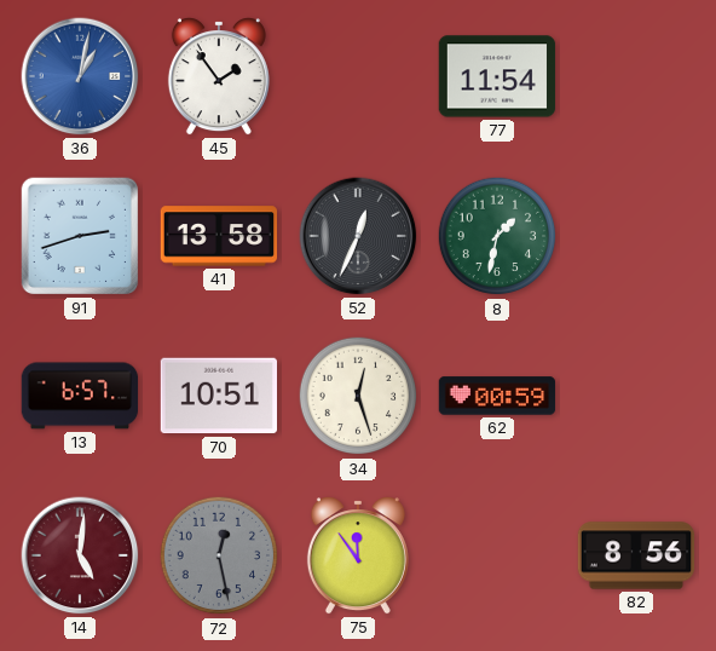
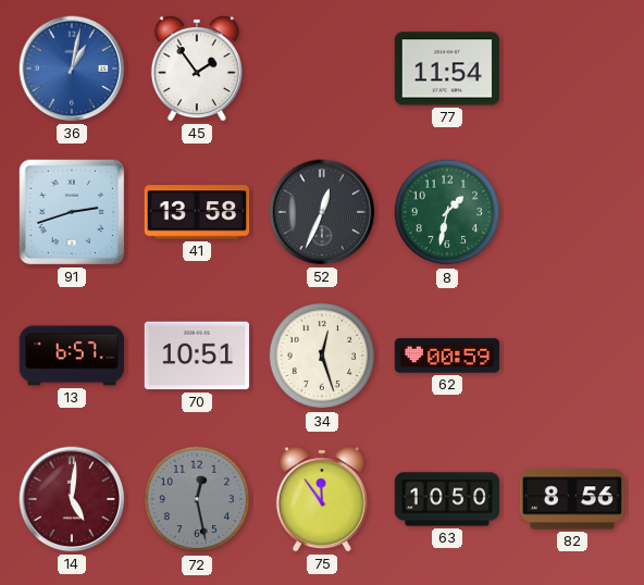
63: none -> 10:50
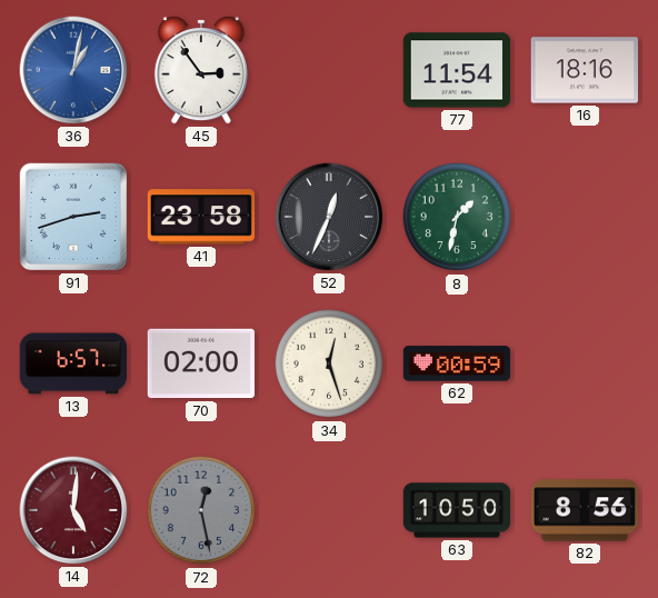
45: 1:54 -> 2:54
16: none -> 18:16
41: 13:58 -> 23:58
70: 10:51 -> 02:00
75: 11:54 -> none
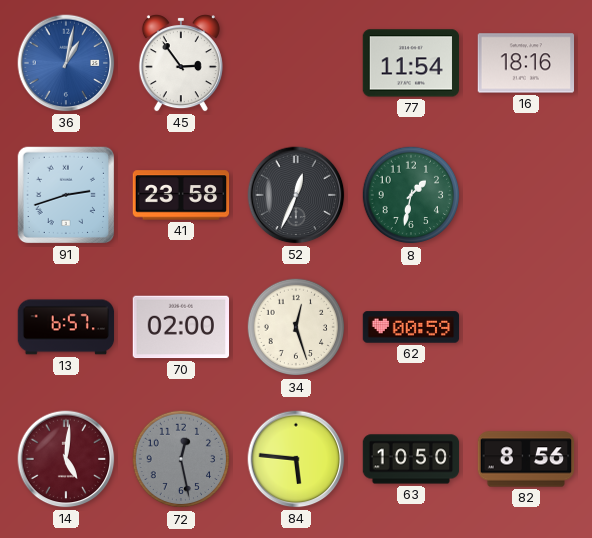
84: none -> 5:46
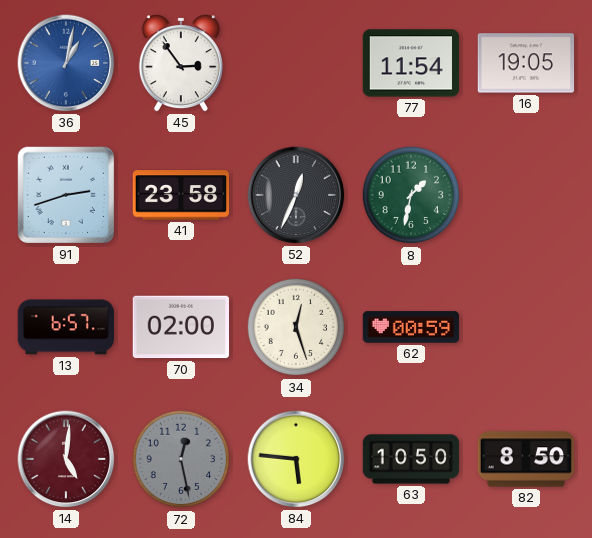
16: 18:16 -> 19:05
82: 8:56 -> 8:50
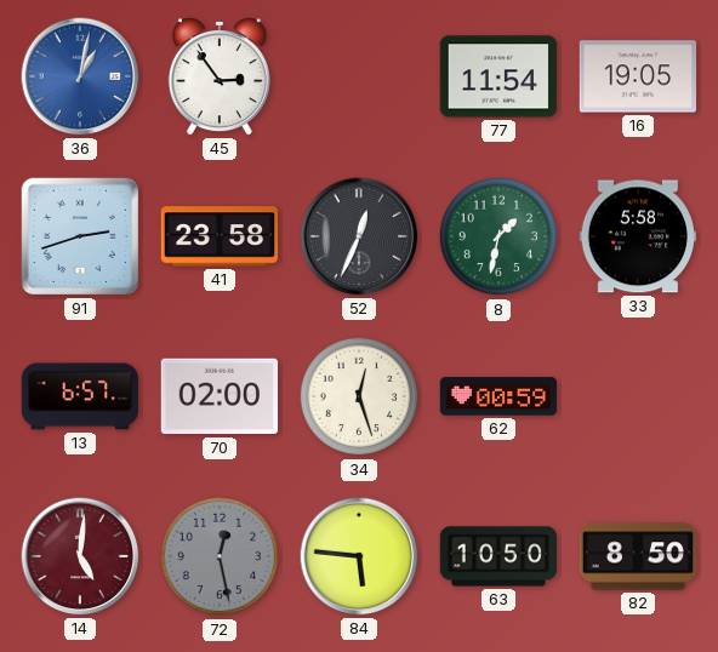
33: none -> 5:58
